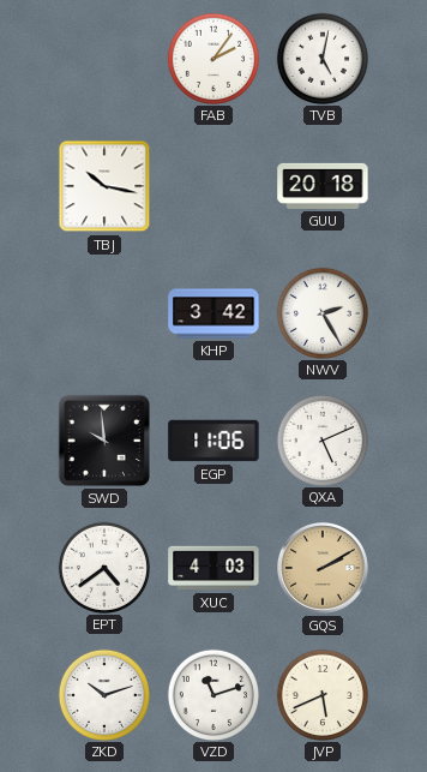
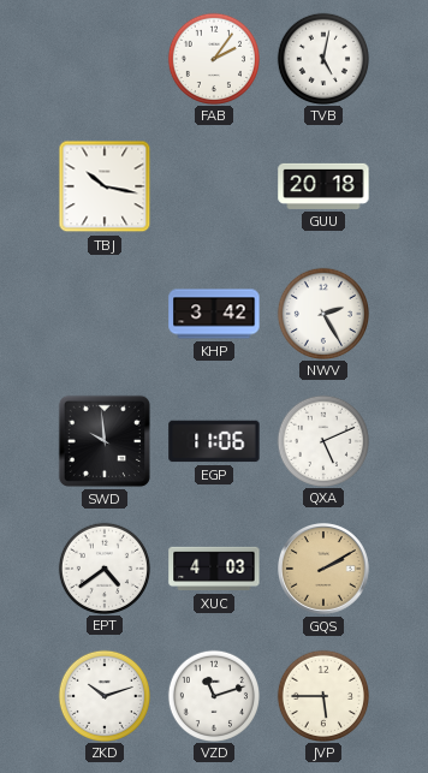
JVP: 5:41 -> 5:45
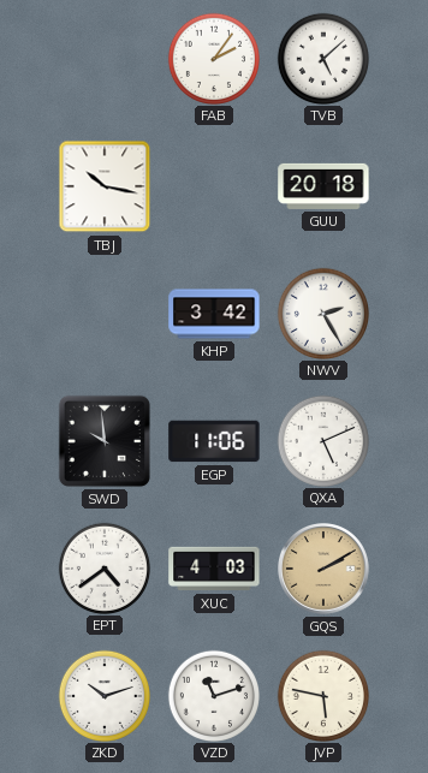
TVB: 5:02 -> 5:08
JVP: 5:45 -> 5:47
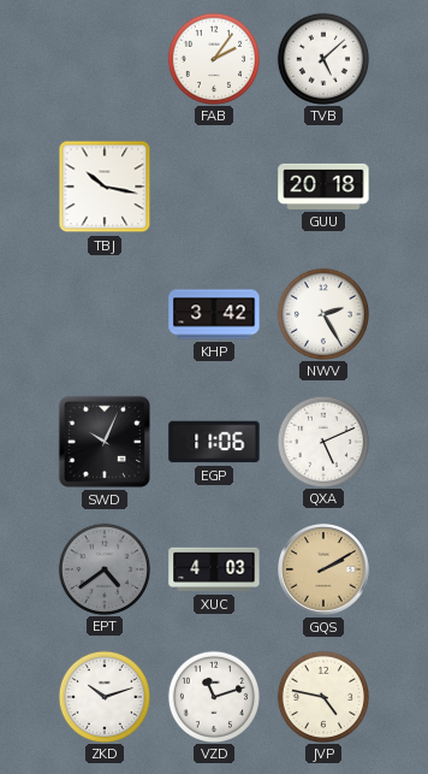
SWD: 9:59 -> 10:04
EPT dial: white -> grey
JVP: 5:47 -> 4:47
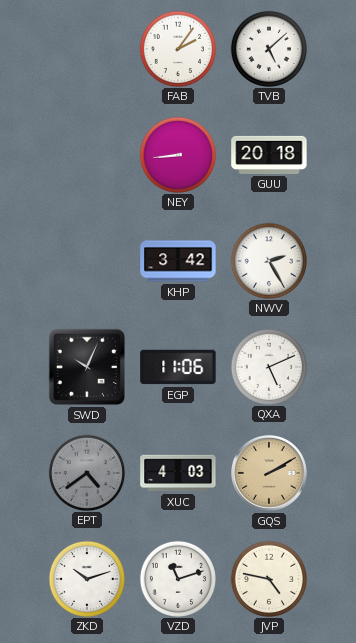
TBJ: 10:17 -> none
NEY: none -> 8:44
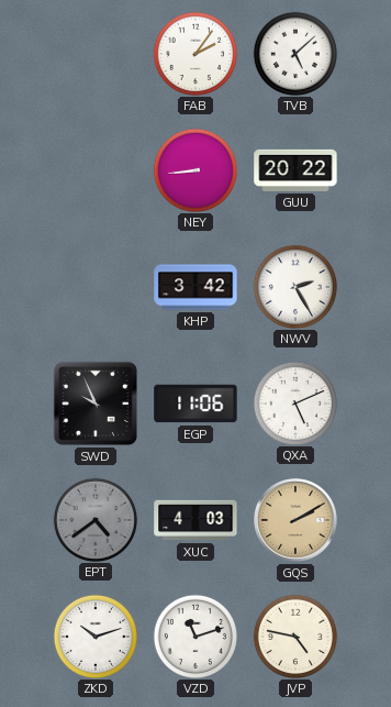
GUU: 20:18 -> 20:22
SWD: 10:04 -> 9:56
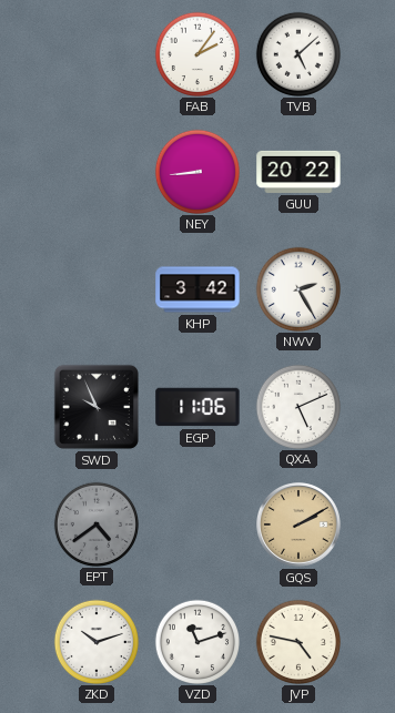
XUC: 4:03 -> none
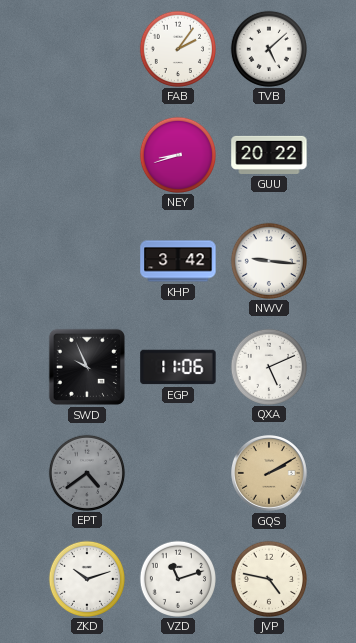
NEY: 8:44 -> 8:42
NWV: 2:25 -> 9:16
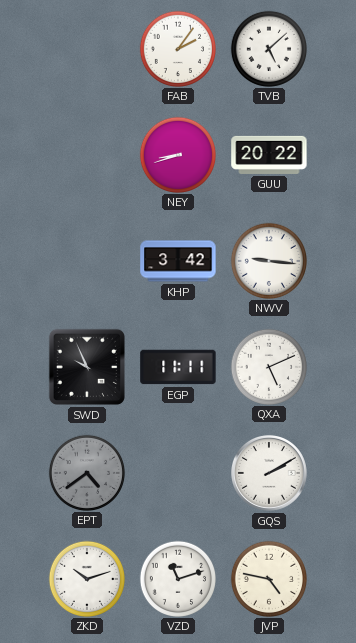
EGP: 11:06 -> 11:11
GQS dial: champagne -> white
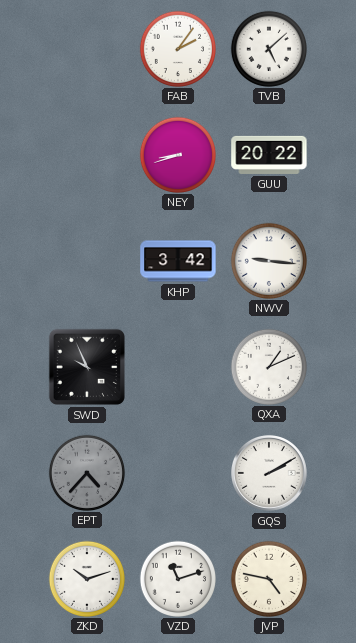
EGP: 11:11 -> none
QXA: 5:11 -> 1:11
EPT: 4:39 -> 4:37
